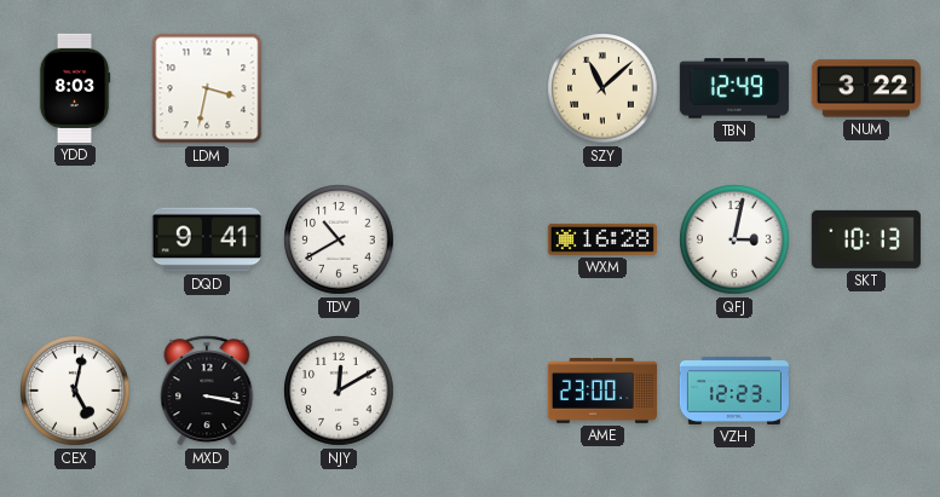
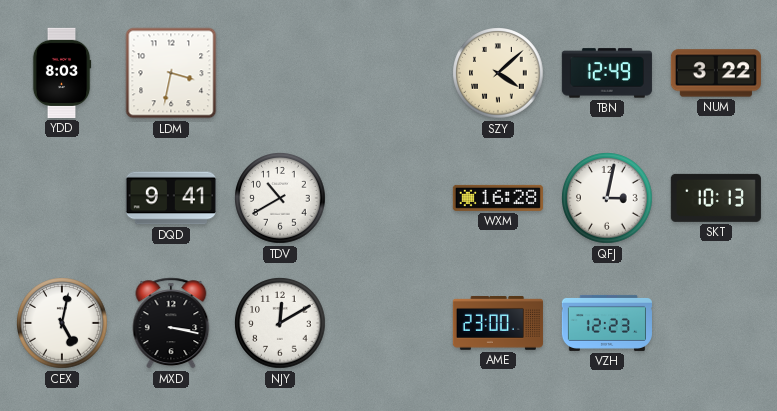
SZY: 11:08 -> 4:08
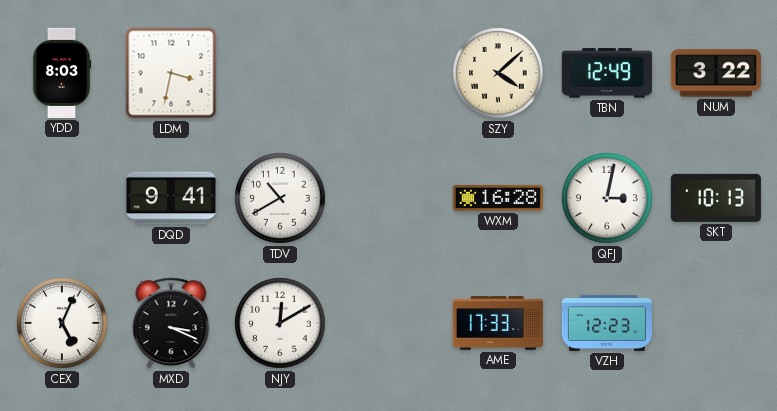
CEX: 5:02 -> 5:04
MXD: 3:17 -> 3:19
AME: 23:00 -> 17:33
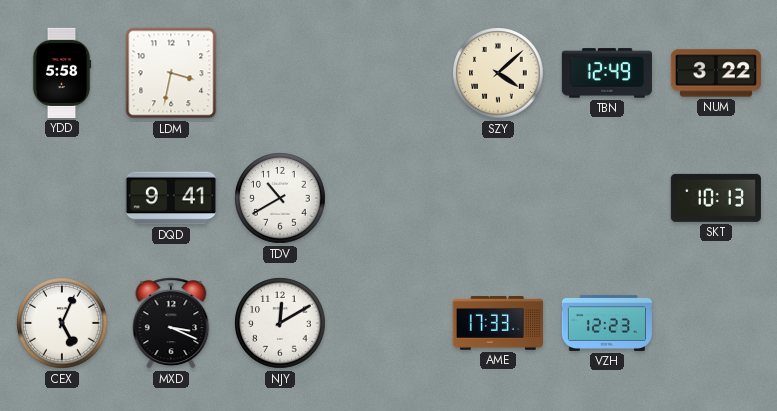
YDD: 8:03 -> 5:58
WXM: 16:28 -> none
QFJ: 3:02 -> none
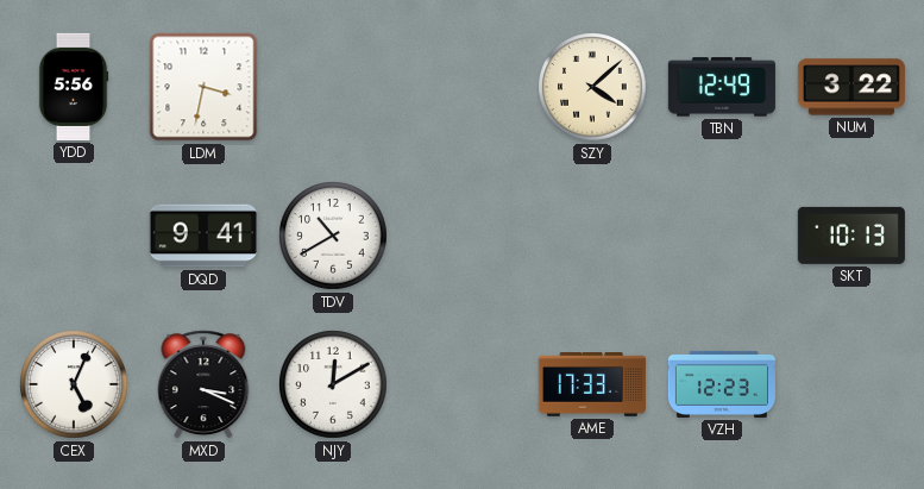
YDD: 5:58 -> 5:56
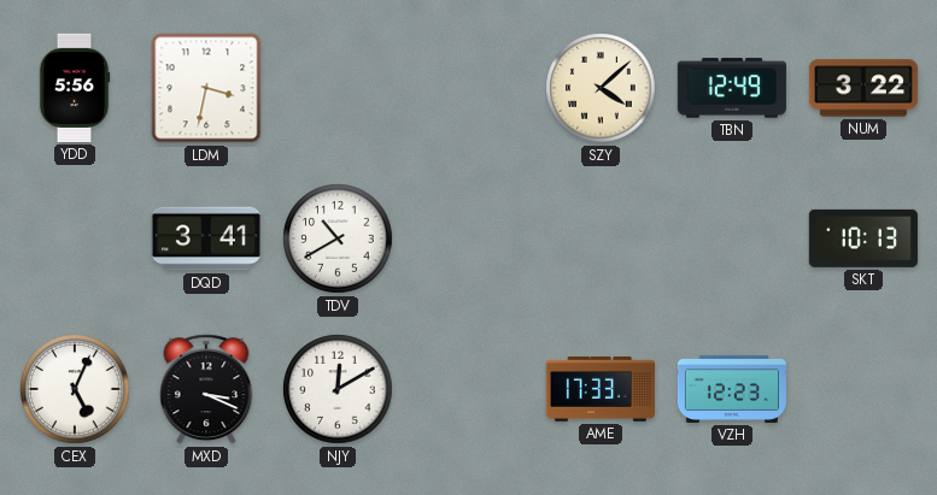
DQD: 9:41 -> 3:41
